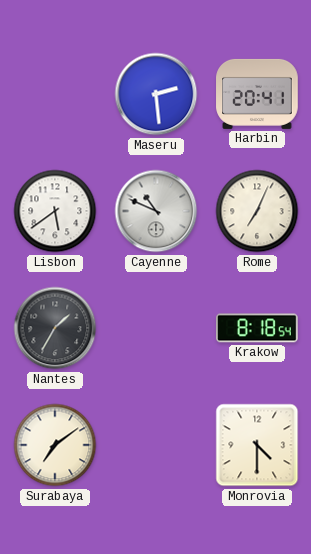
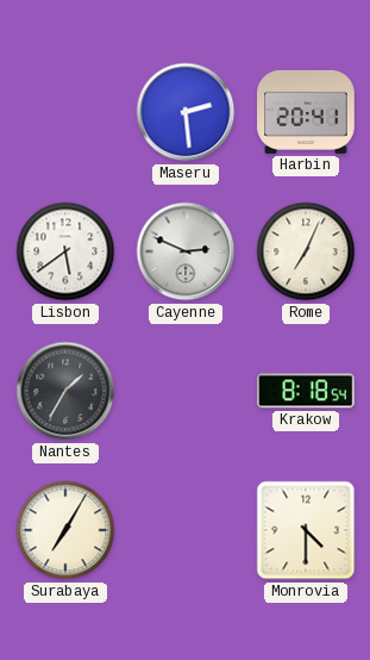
Cayenne: 10:49 -> 2:49
Surabaya: 7:09 -> 7:05
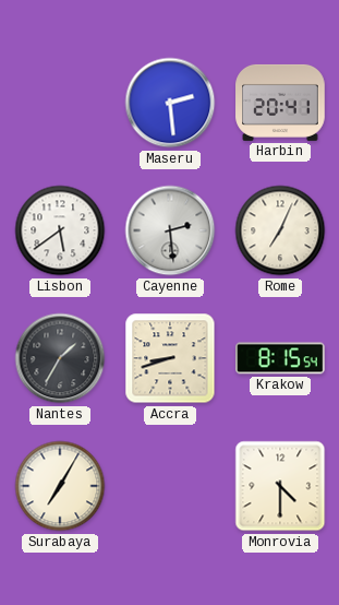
Cayenne: 2:49 -> 2:29
Accra: none -> 8:42
Krakow: 8:18 -> 8:15
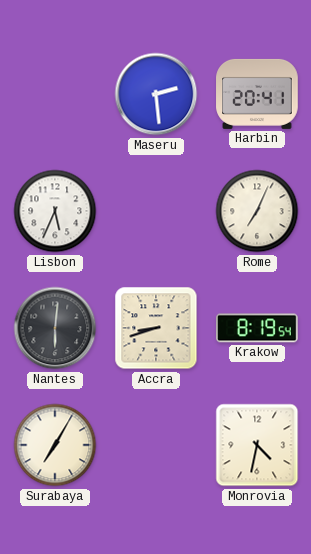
Lisbon: 5:39 -> 5:34
Cayenne: 2:29 -> none
Nantes: 1:35 -> 6:01
Krakow: 8:15 -> 8:19
Monrovia: 4:30 -> 4:32
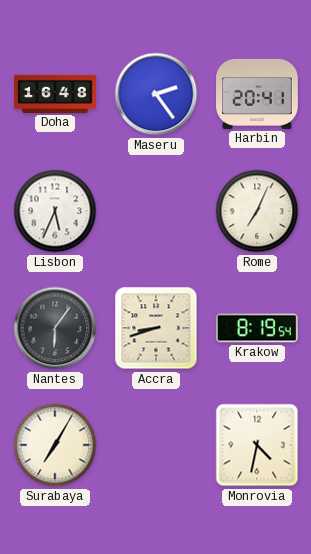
Doha: none -> 16:48
Maseru: 2:29 -> 2:24
Nantes: 6:01 -> 6:06
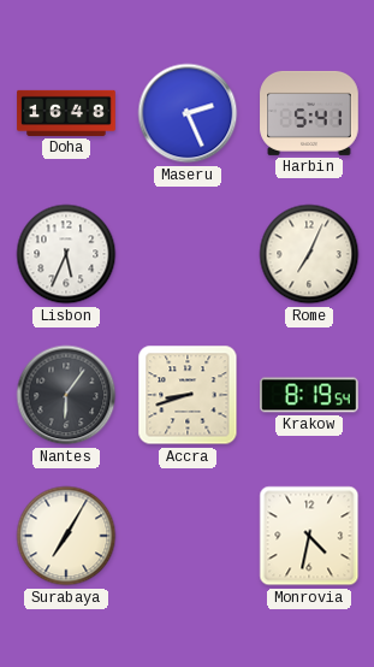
Maseru: 2:24 -> 2:26
Harbin: 20:41 -> 5:41
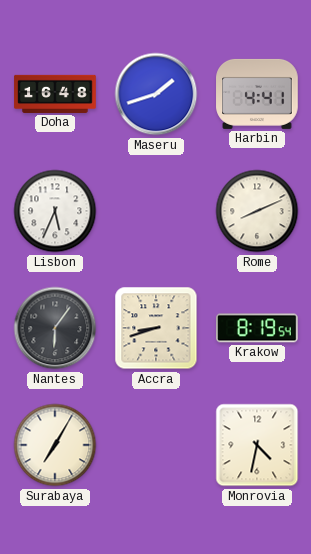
Maseru: 2:26 -> 1:42
Harbin: 5:41 -> 4:41
Rome: 7:04 -> 8:11
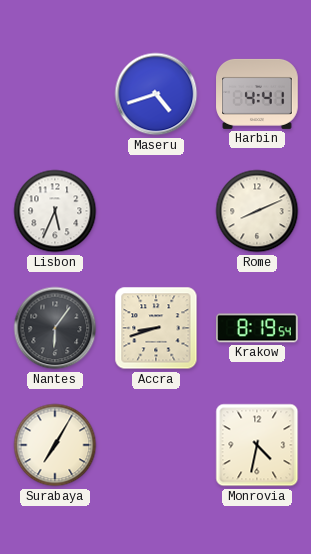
Doha: 16:48 -> none
Maseru: 1:42 -> 4:42
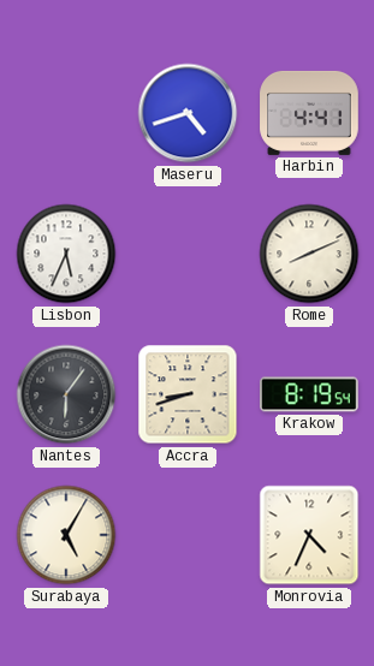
Surabaya: 7:05 -> 5:05
Monrovia: 4:32 -> 4:34
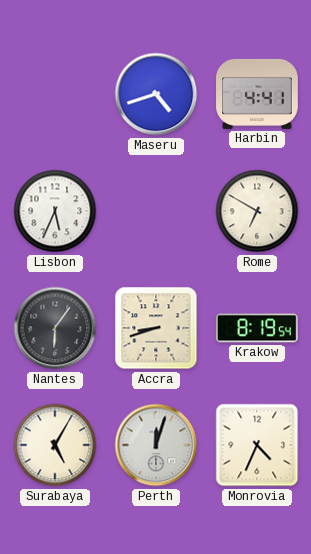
Rome: 8:11 -> 6:50
Perth: none -> 12:03
